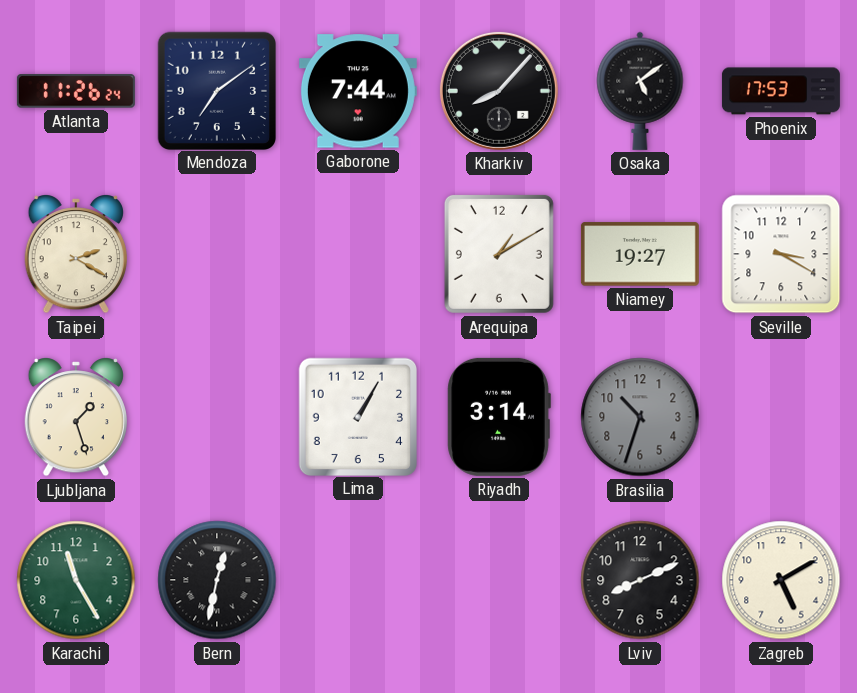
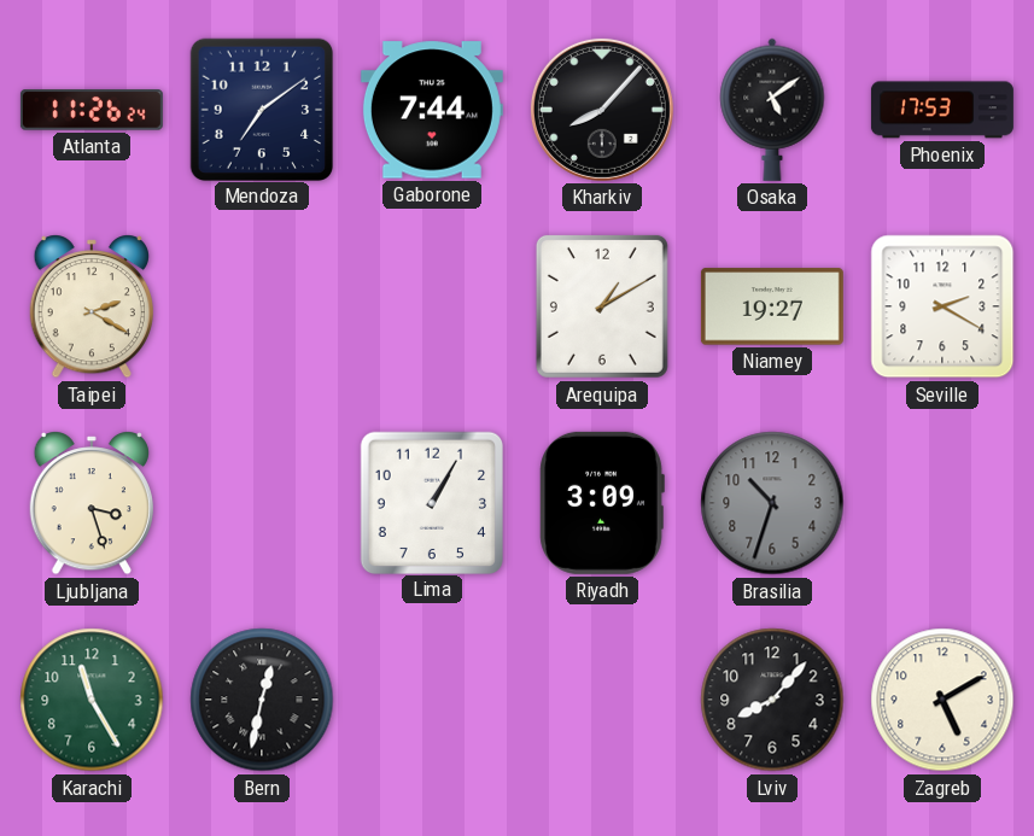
Seville: 3:20 -> 2:20
Ljubljana: 1:27 -> 3:27
Riyadh: 3:14 -> 3:09
Lviv: 8:11 -> 8:07
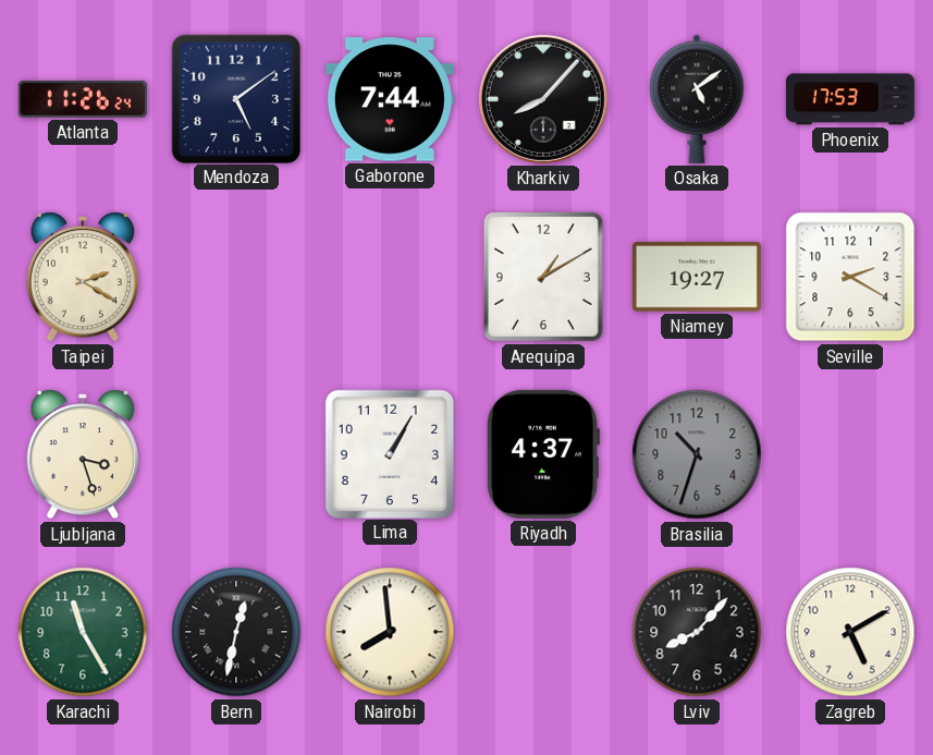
Mendoza: 7:09 -> 5:09
Riyadh: 3:09 -> 4:37
Nairobi: none -> 7:59
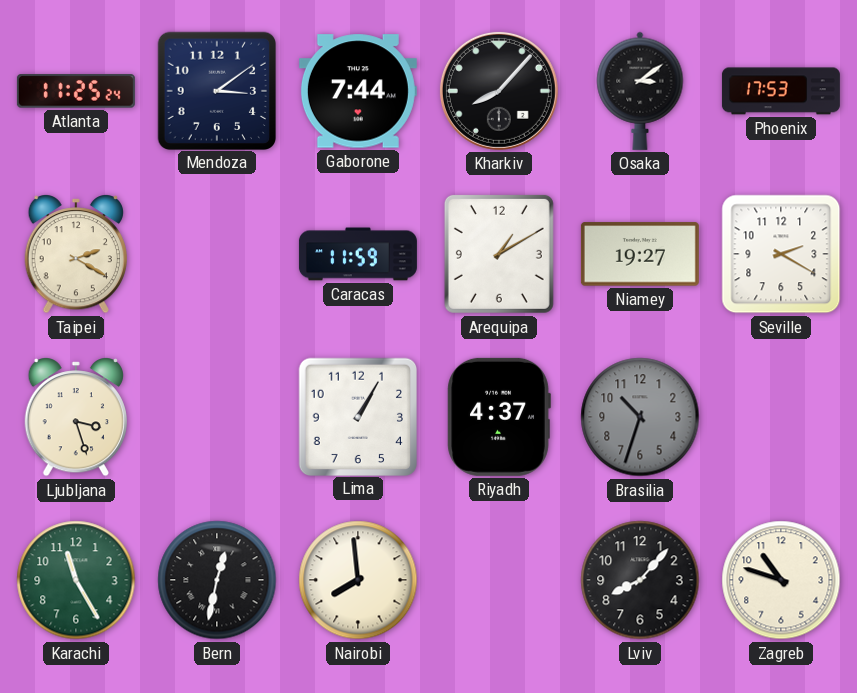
Atlanta: 11:26 -> 11:25
Mendoza: 5:09 -> 3:09
Osaka: 5:09 -> 3:09
Caracas: none -> 11:59
Zagreb: 5:10 -> 10:48
